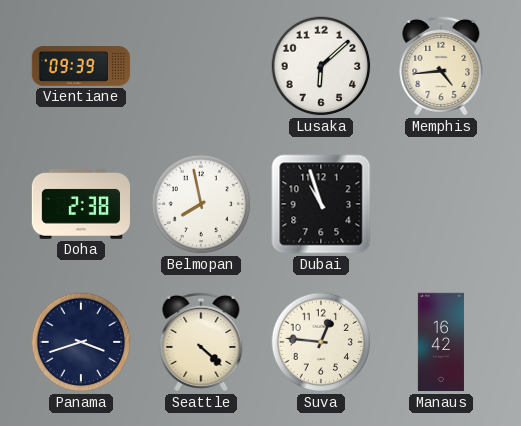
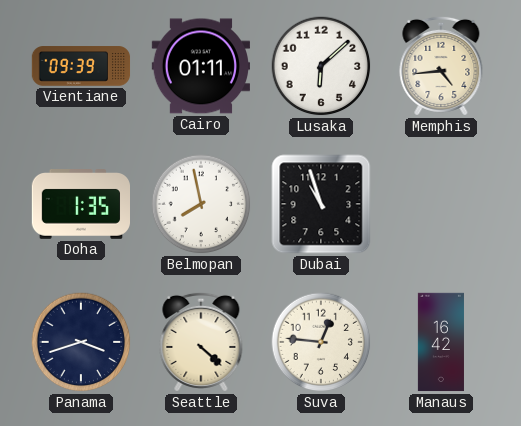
Cairo: none -> 01:11
Doha: 2:38 -> 1:35
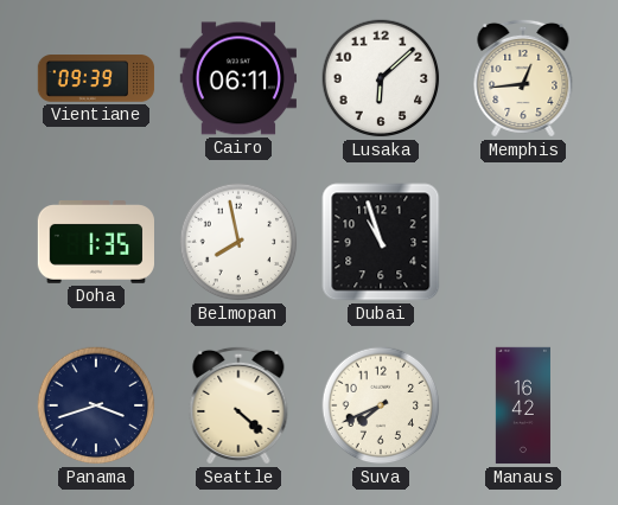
Cairo: 01:11 -> 06:11
Memphis: 4:44 -> 12:44
Suva: 12:46 -> 7:41
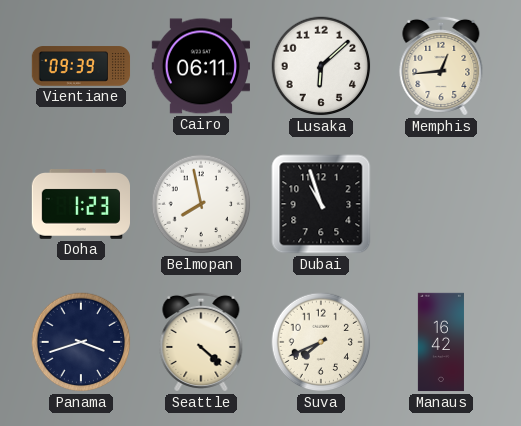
Doha: 1:35 -> 1:23
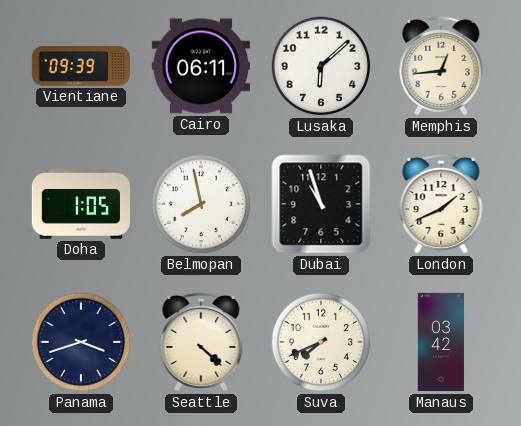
Doha: 1:23 -> 1:05
London: none -> 1:41
Manaus: 16:42 -> 03:42
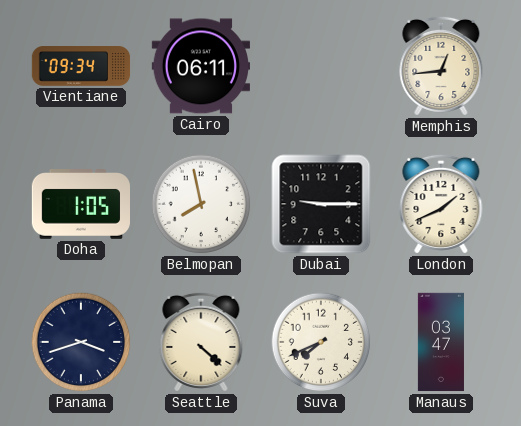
Vientiane: 09:39 -> 09:34
Lusaka: 6:08 -> none
Dubai: 10:57 -> 9:15
Manaus: 03:42 -> 03:47
